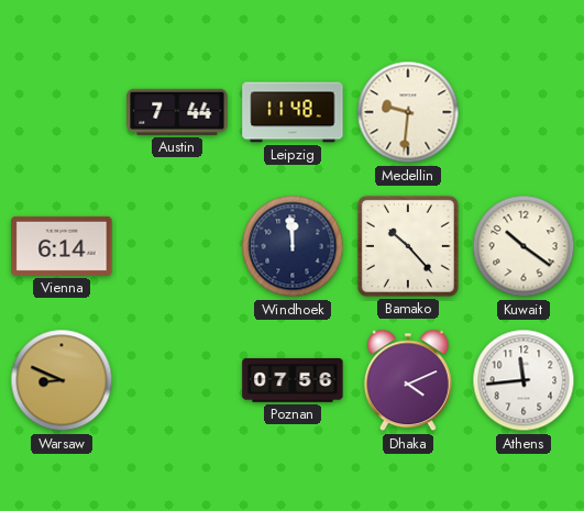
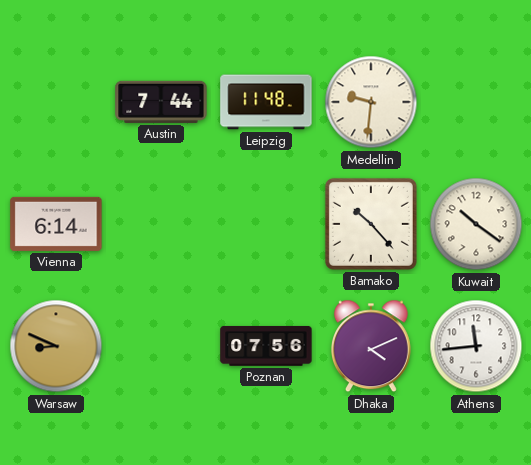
Windhoek: 11:59 -> none
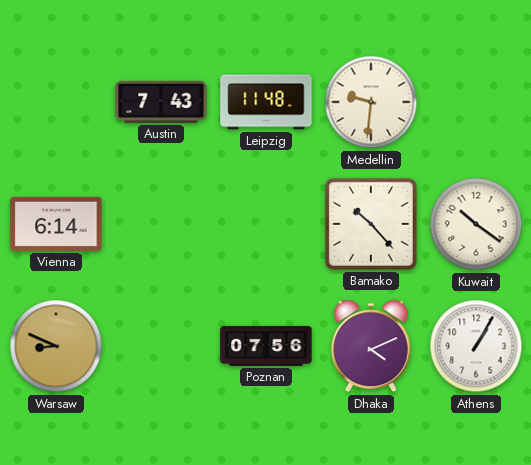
Austin: 7:44 -> 7:43
Athens: 11:44 -> 1:05
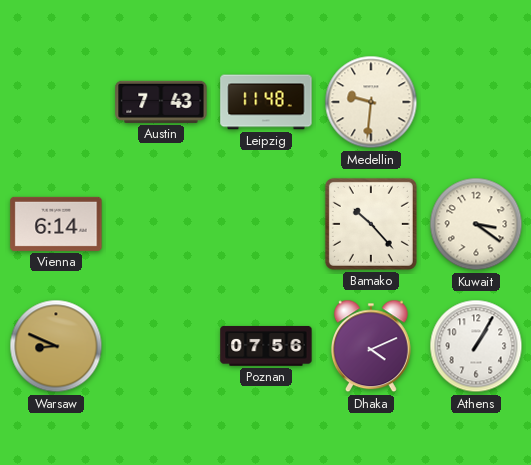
Kuwait: 10:21 -> 3:21
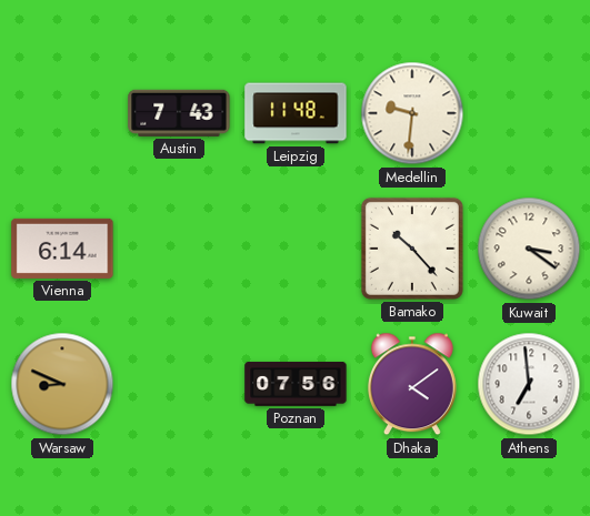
Dhaka: 4:11 -> 4:09
Athens: 1:05 -> 6:59
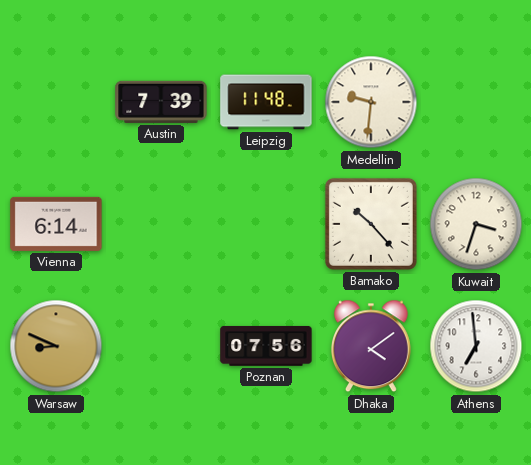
Austin: 7:43 -> 7:39
Kuwait: 3:21 -> 3:33
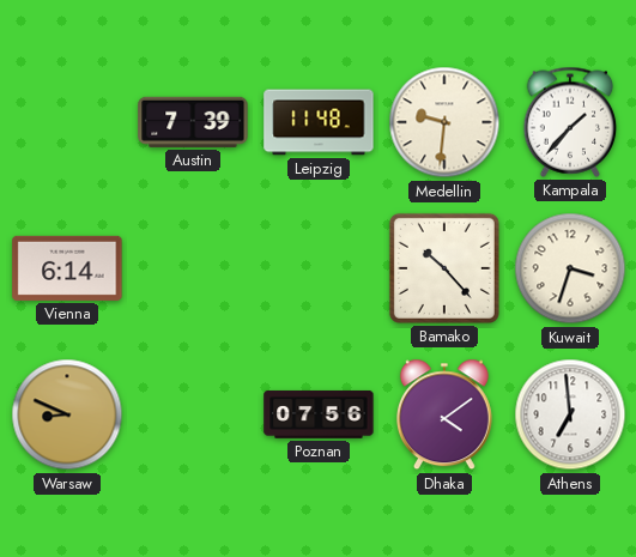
Kampala: none -> 1:37
